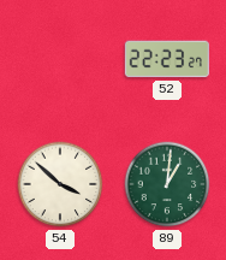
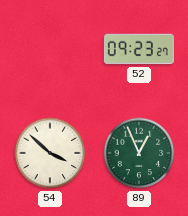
52: 22:23 -> 09:23
89: 1:01 -> 12:56
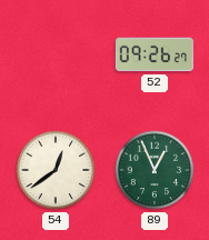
52: 09:23 -> 09:26
54: 3:52 -> 12:39
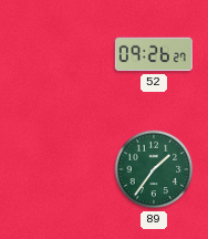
54: 12:39 -> none
89: 12:56 -> 1:36
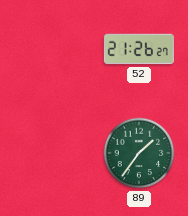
52: 09:26 -> 21:26
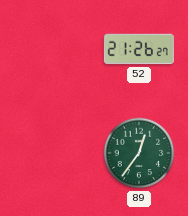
89: 1:36 -> 12:36
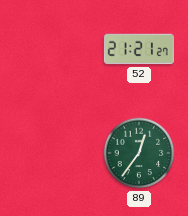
52: 21:26 -> 21:21
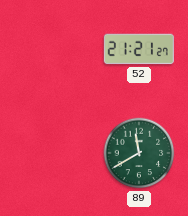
89: 12:36 -> 11:40
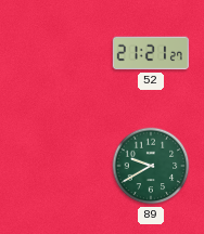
89: 11:40 -> 9:40
